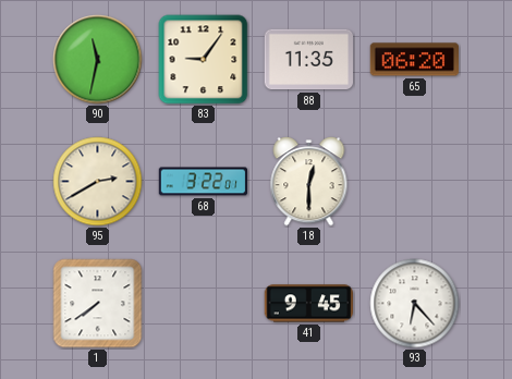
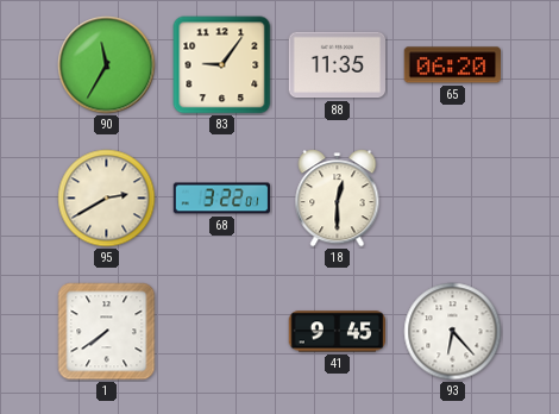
90: 11:32 -> 11:35
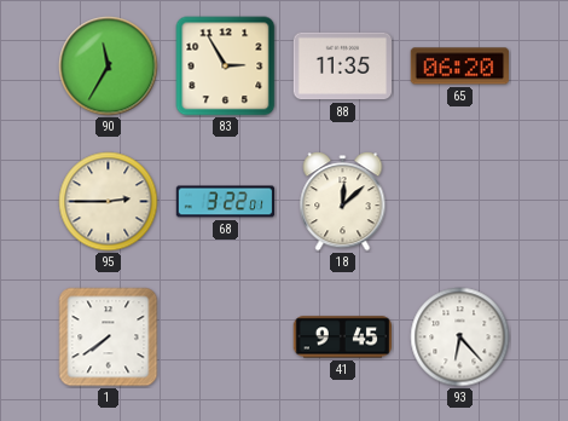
83: 9:06 -> 2:55
95: 2:40 -> 2:45
18: 12:30 -> 12:08
